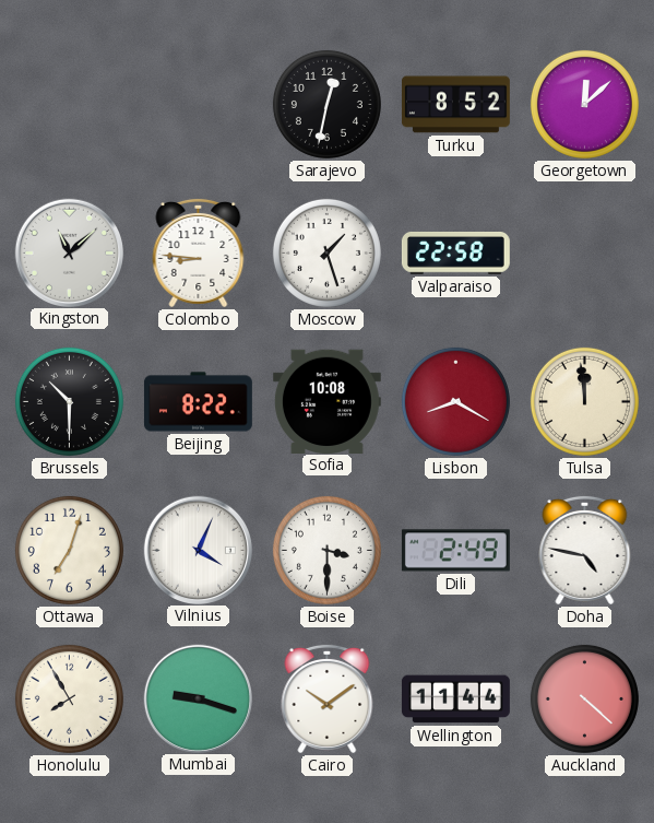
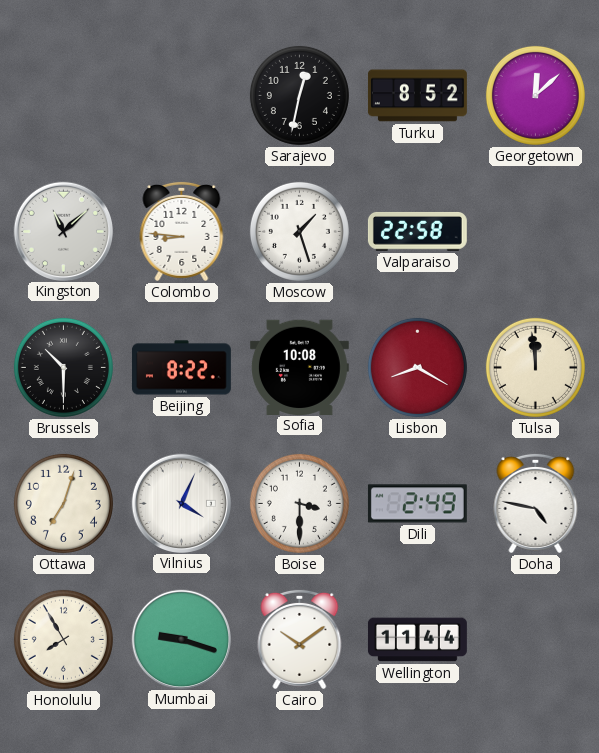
Auckland: 4:22 -> none
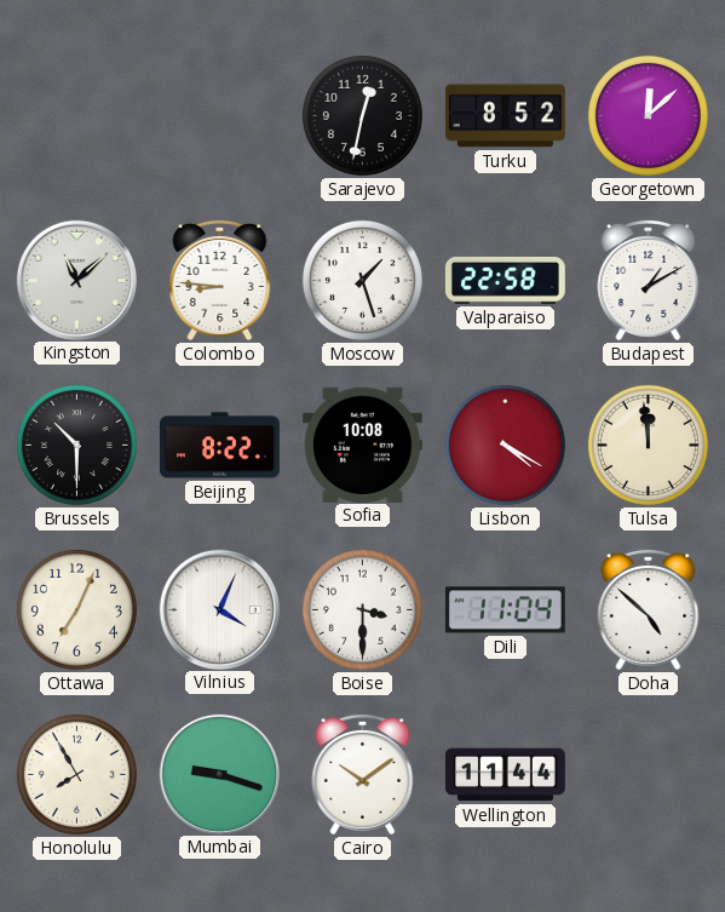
Budapest: none -> 1:10
Lisbon: 8:20 -> 4:20
Ottawa: 7:03 -> 7:04
Dili: 2:49 -> 11:04
Doha: 4:47 -> 4:52
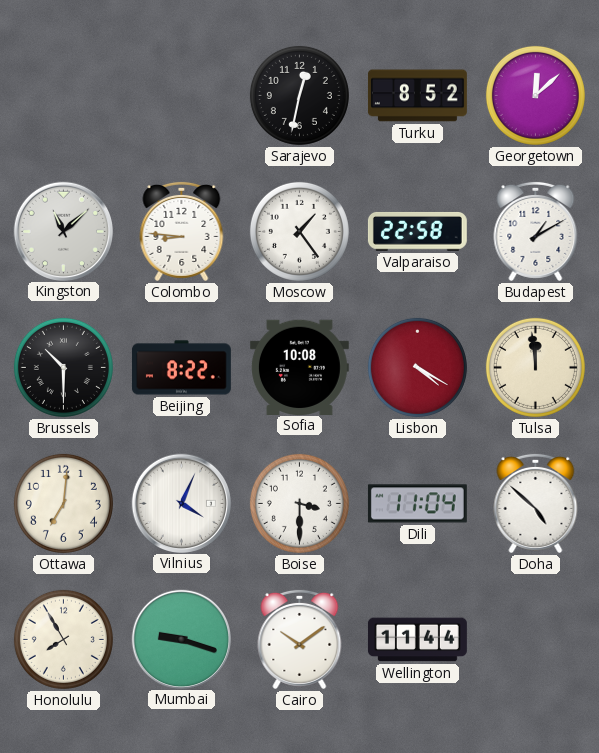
Moscow: 1:27 -> 1:24
Ottawa: 7:04 -> 7:01
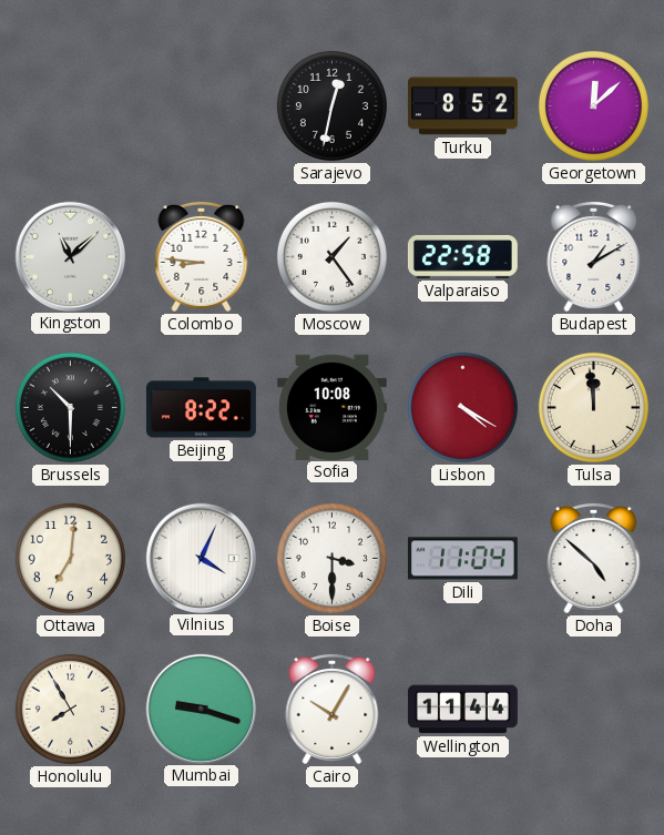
Cairo: 10:09 -> 10:05
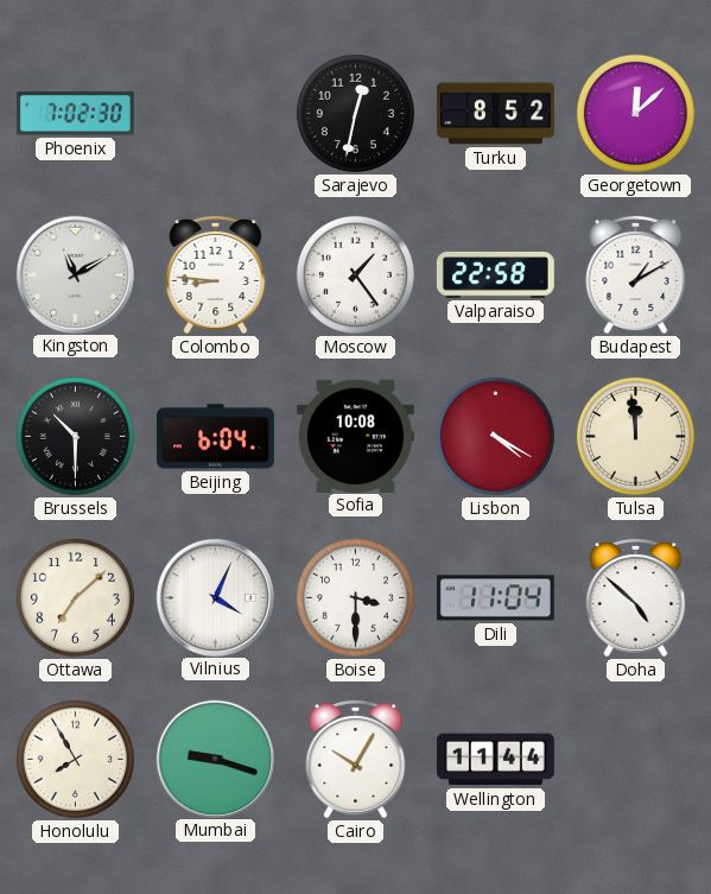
Phoenix: none -> 7:02
Kingston: 11:08 -> 11:10
Beijing: 8:22 -> 6:04
Ottawa: 7:01 -> 7:08
